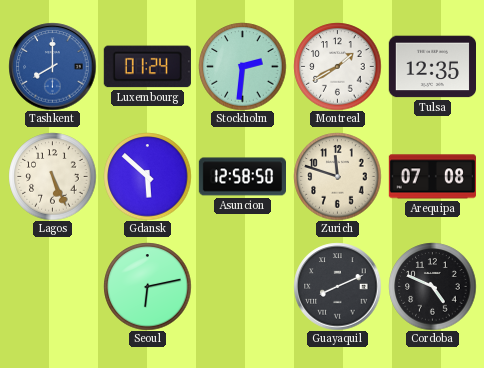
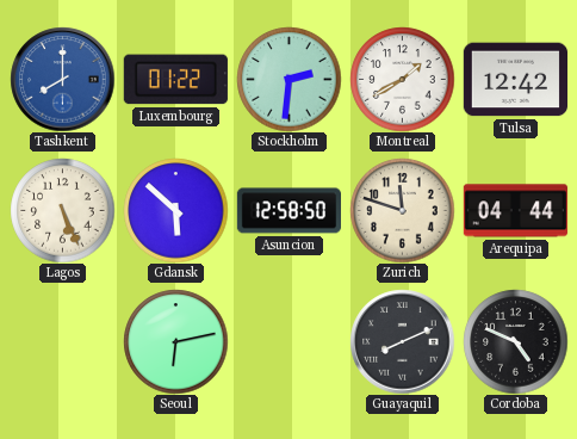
Luxembourg: 01:24 -> 01:22
Tulsa: 12:35 -> 12:42
Arequipa: 07:08 -> 04:44
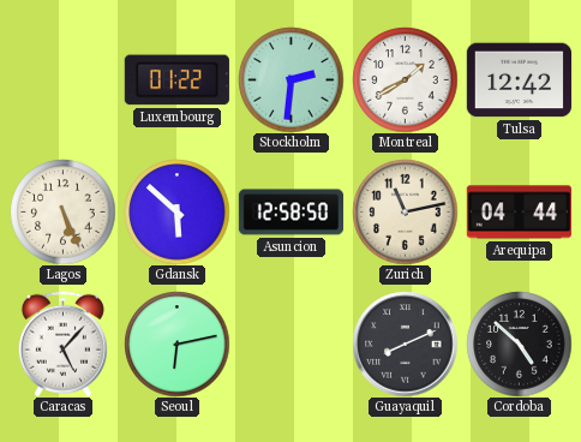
Tashkent: 8:00 -> none
Zurich: 11:48 -> 11:13
Caracas: none -> 5:07
Cordoba: 4:49 -> 4:52
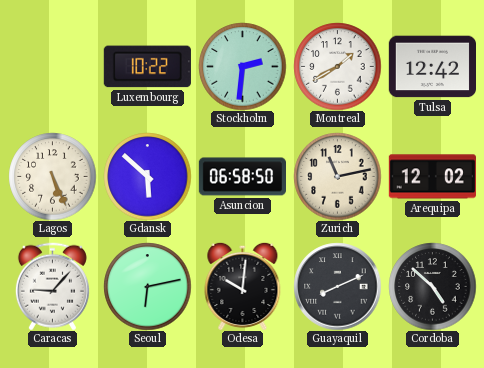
Luxembourg: 01:22 -> 10:22
Asuncion: 12:58 -> 06:58
Arequipa: 04:44 -> 12:02
Caracas: 5:07 -> 9:07
Odesa: none -> 10:01
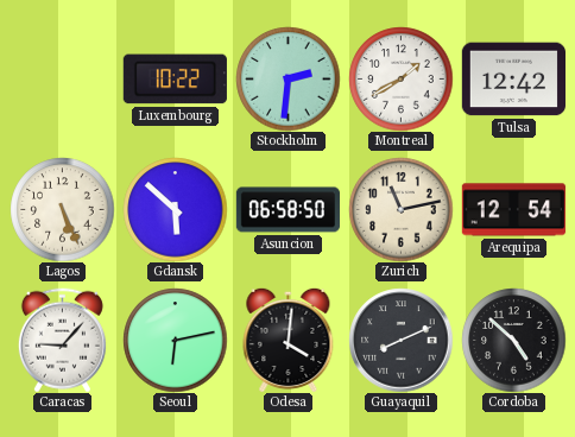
Arequipa: 12:02 -> 12:54
Odesa: 10:01 -> 4:01
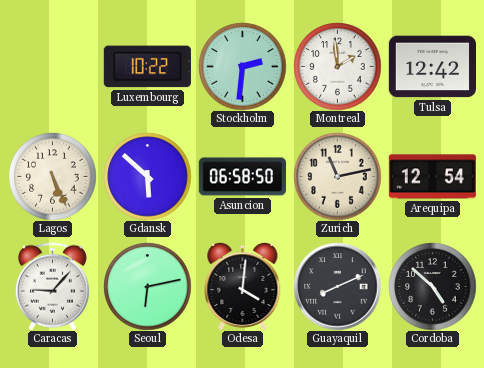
Montreal: 1:40 -> 1:59
